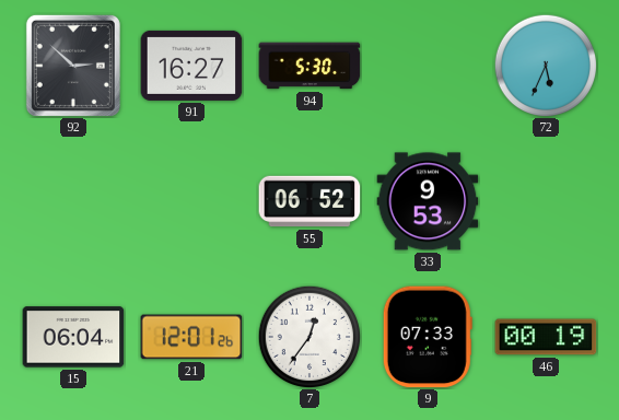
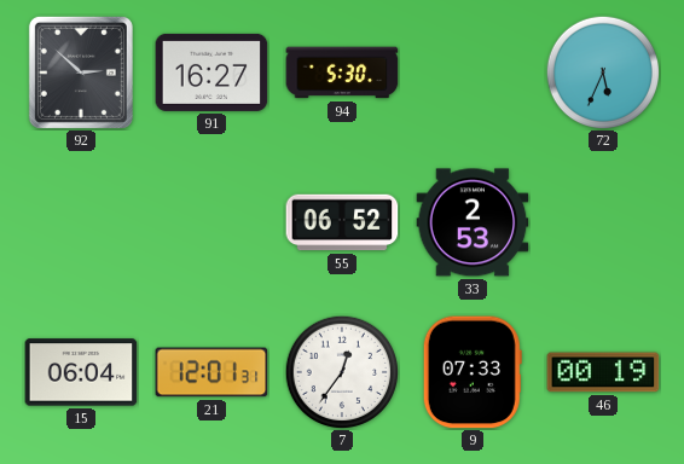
33: 9:53 -> 2:53
21: 12:01:26 -> 12:01:31
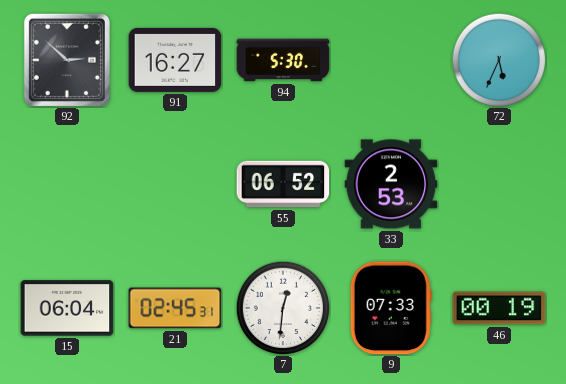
21: 12:01 -> 02:45
7: 12:36 -> 12:31
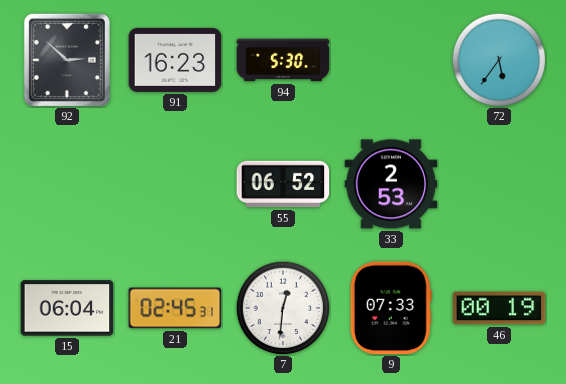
91: 16:27 -> 16:23
72: 5:34 -> 5:36
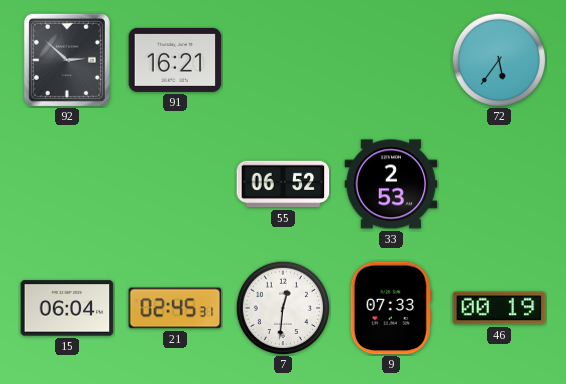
91: 16:23 -> 16:21
94: 5:30 -> none
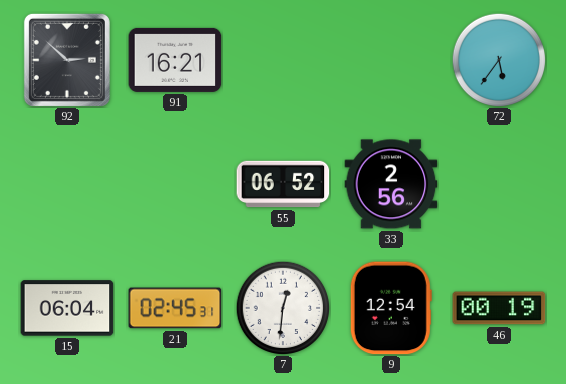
33: 2:53 -> 2:56
9: 07:33 -> 12:54
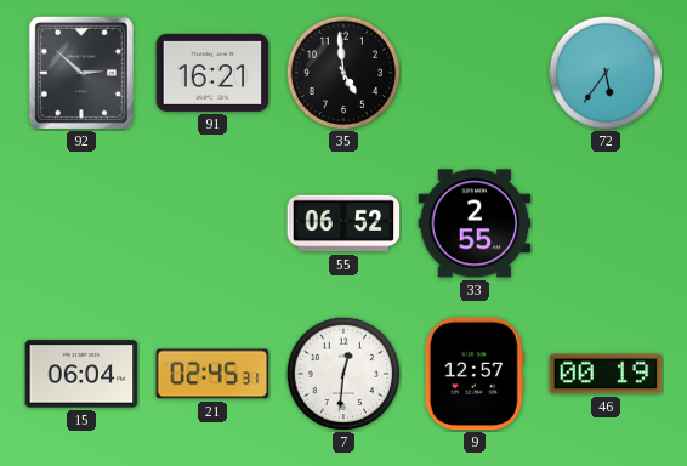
35: none -> 4:59
33: 2:56 -> 2:55
9: 12:54 -> 12:57
